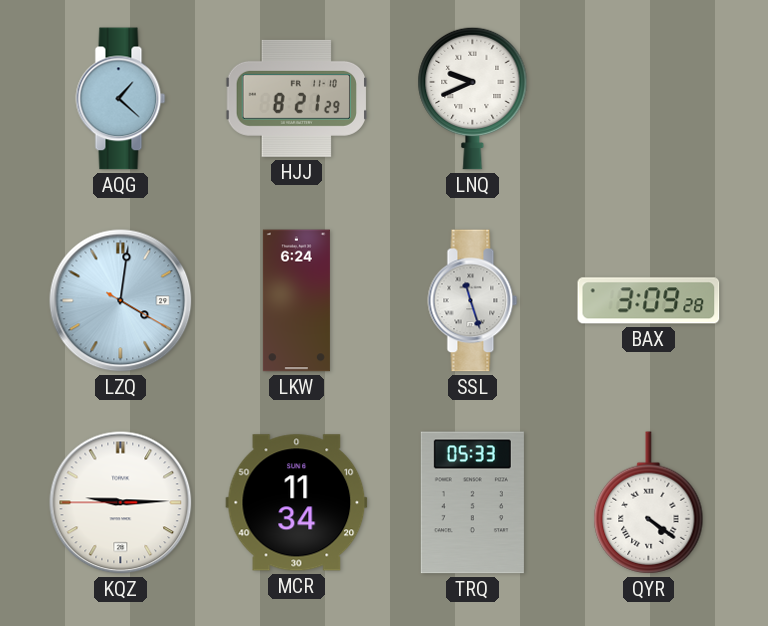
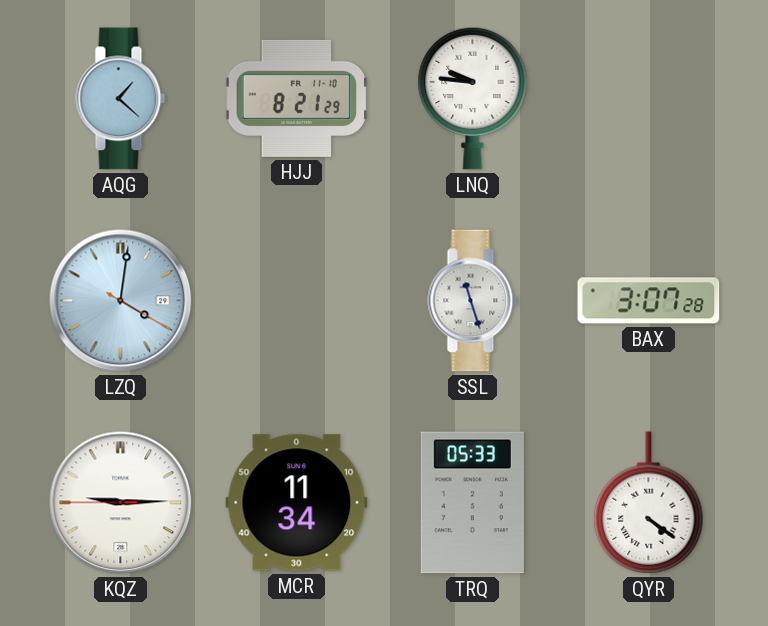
LNQ: 9:41 -> 9:46
LKW: 6:24 -> none
BAX: 3:09 -> 3:07
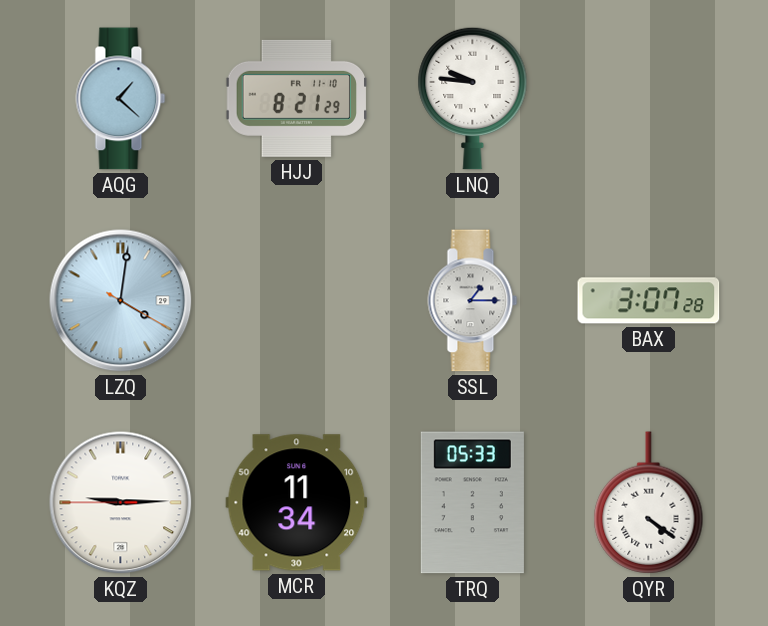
SSL: 11:27 -> 1:15
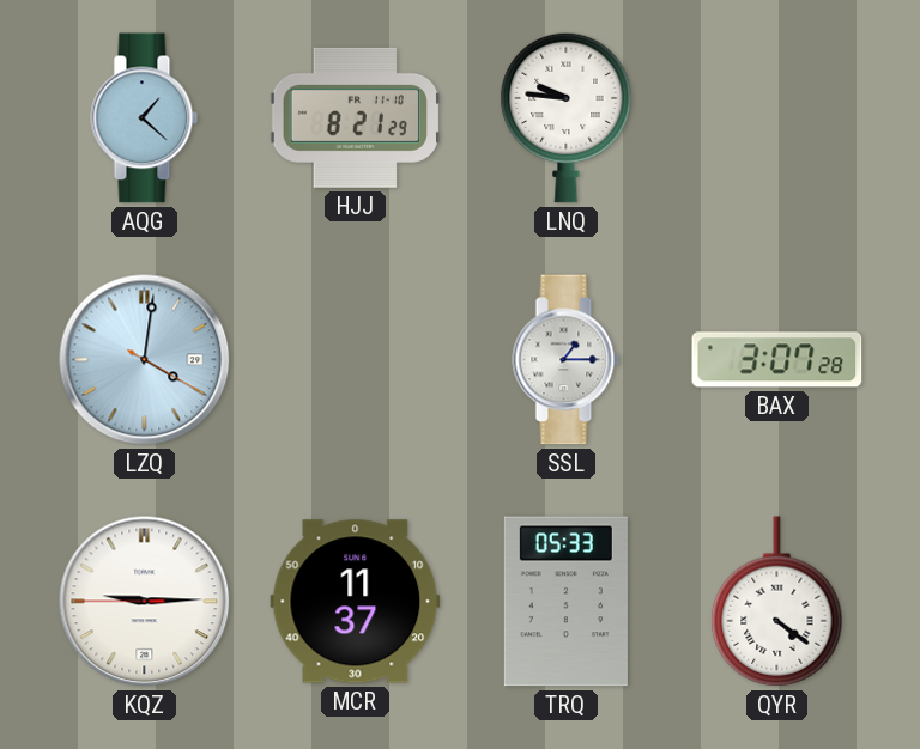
MCR: 11:34 -> 11:37
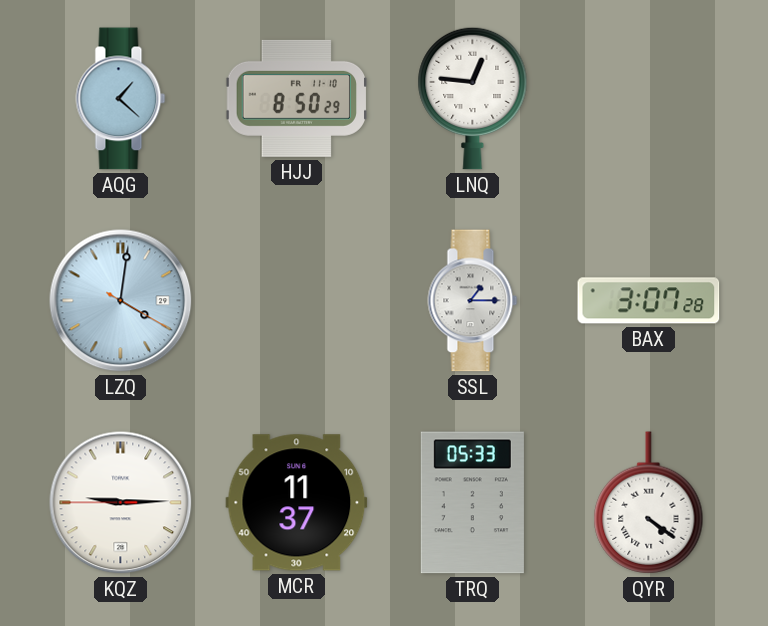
HJJ: 8:21 -> 8:50
LNQ: 9:46 -> 12:46
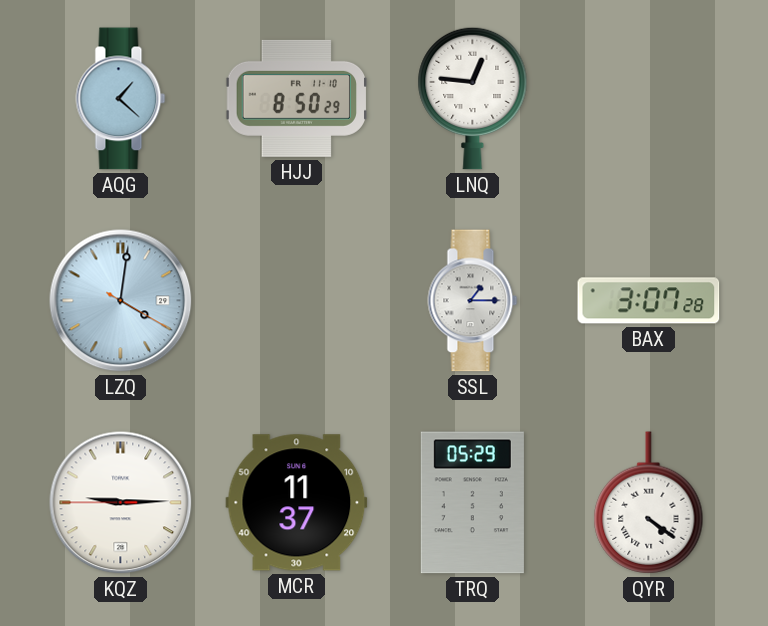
TRQ: 05:33 -> 05:29
